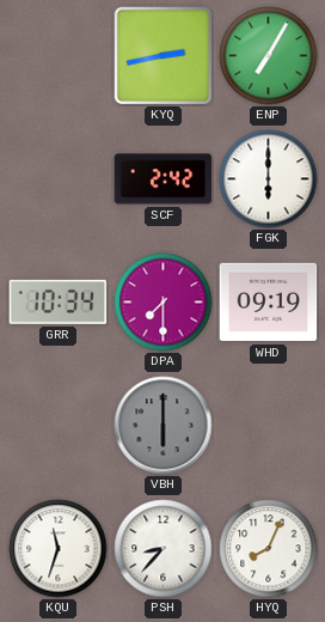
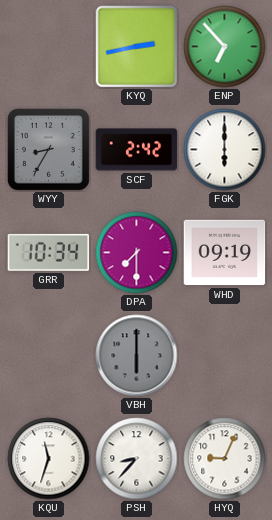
ENP: 7:05 -> 6:53
WYY: none -> 8:35
HYQ: 8:04 -> 9:04
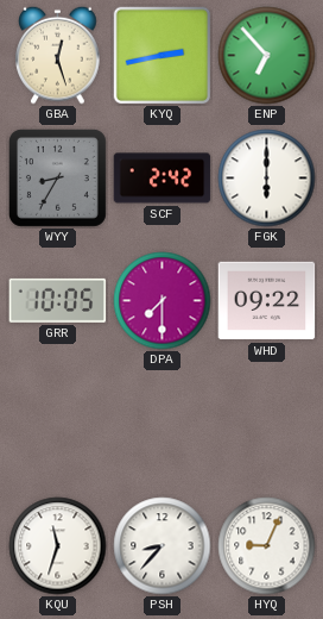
GBA: none -> 12:27
GRR: 10:34 -> 10:05
WHD: 09:19 -> 09:22
VBH: 6:00 -> none
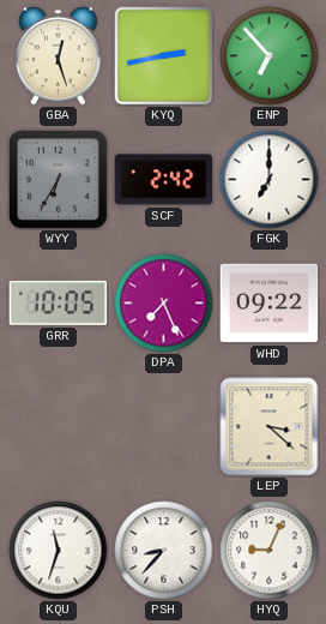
WYY: 8:35 -> 6:35
FGK: 6:00 -> 7:00
DPA: 7:30 -> 7:26
LEP: none -> 3:22
